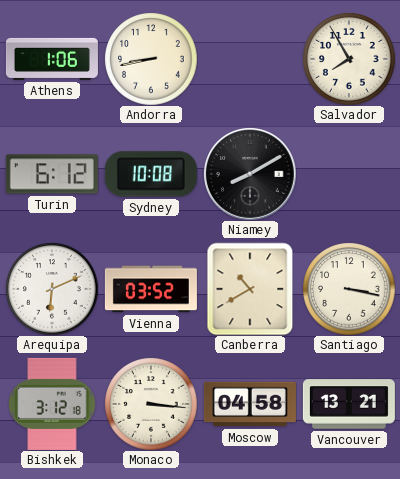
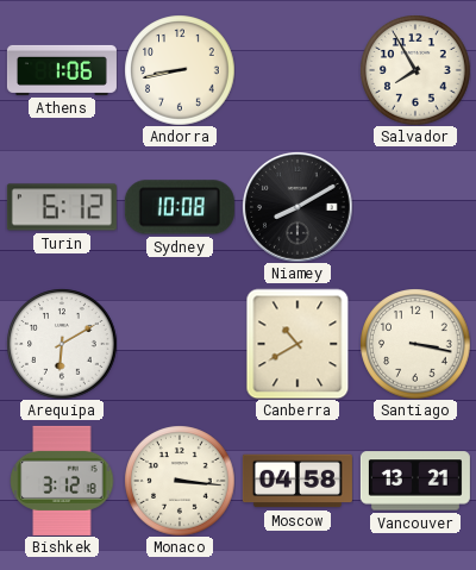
Arequipa: 6:11 -> 6:10
Vienna: 03:52 -> none
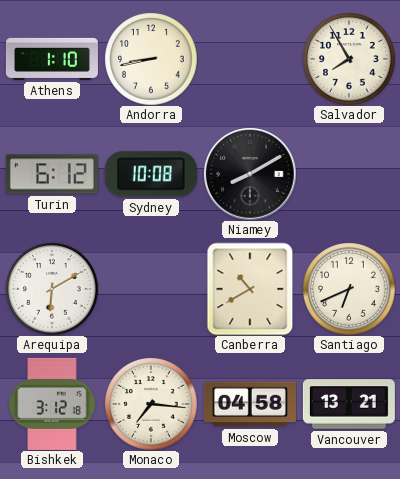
Athens: 1:06 -> 1:10
Santiago: 3:17 -> 6:41
Monaco: 3:16 -> 7:16
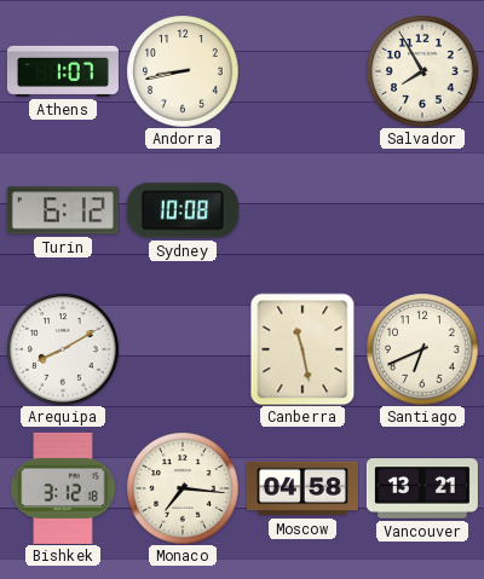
Athens: 1:10 -> 1:07
Niamey: 8:10 -> none
Arequipa: 6:10 -> 8:10
Canberra: 10:40 -> 11:28
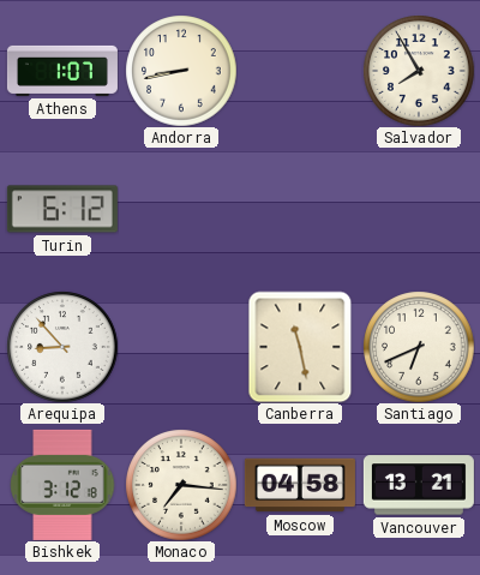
Sydney: 10:08 -> none
Arequipa: 8:10 -> 8:53
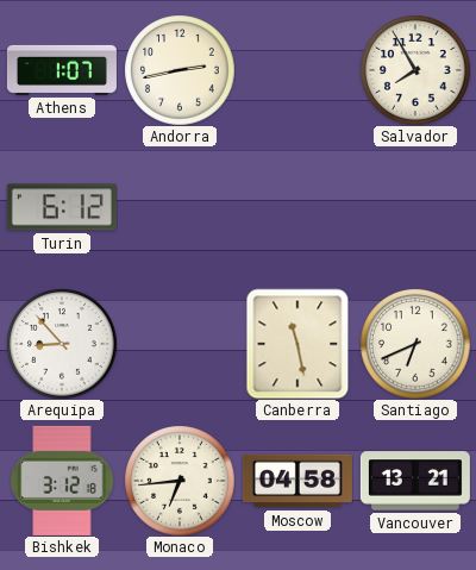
Andorra: 8:43 -> 2:43
Monaco: 7:16 -> 6:44
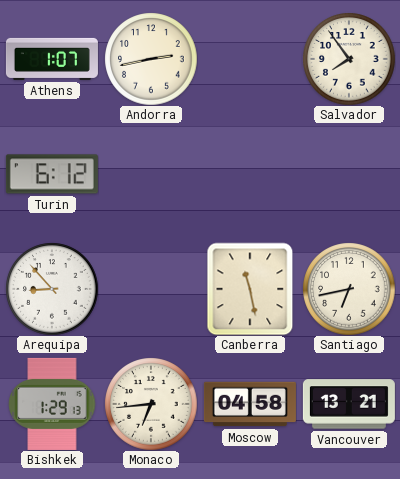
Salvador: 7:55 -> 7:54
Santiago: 6:41 -> 6:43
Bishkek: 3:12 -> 1:29
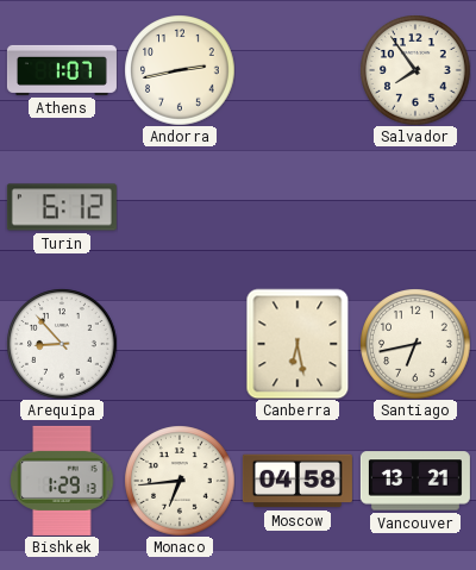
Canberra: 11:28 -> 6:28
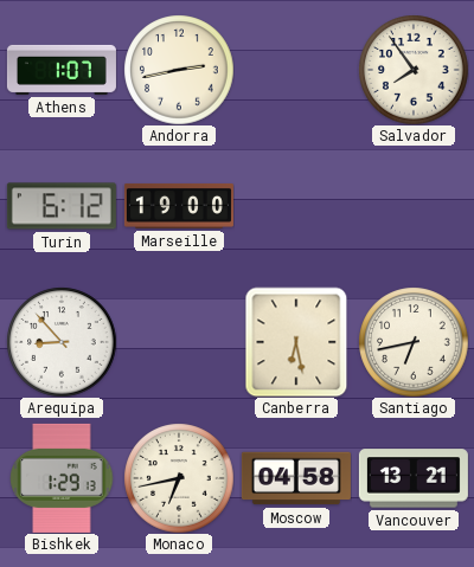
Marseille: none -> 19:00
Monaco: 6:44 -> 6:43
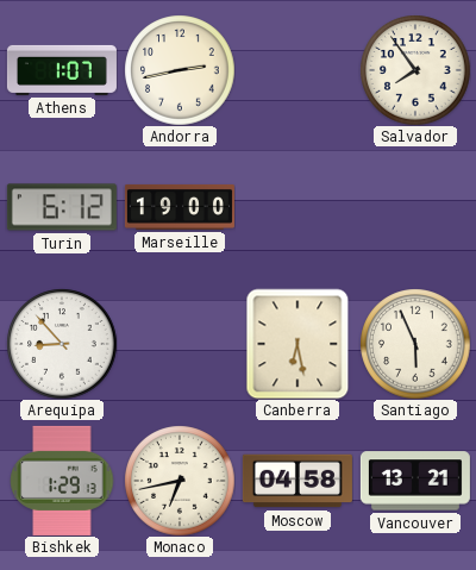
Santiago: 6:43 -> 5:56
